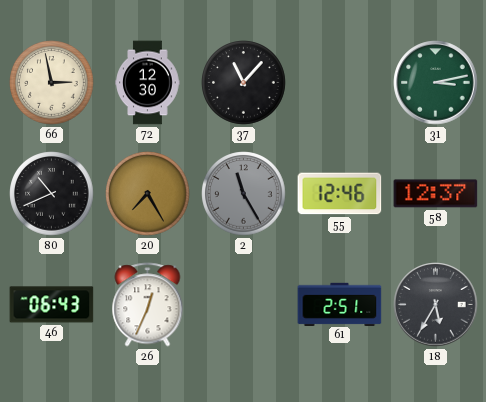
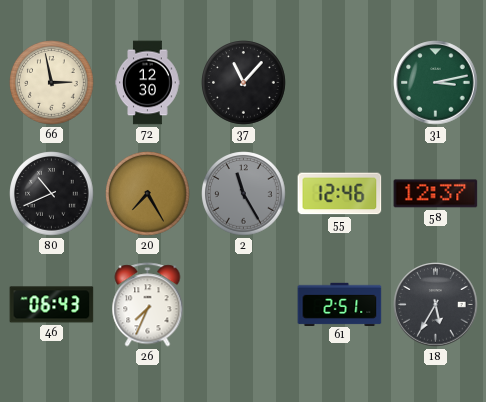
26: 12:34 -> 7:34
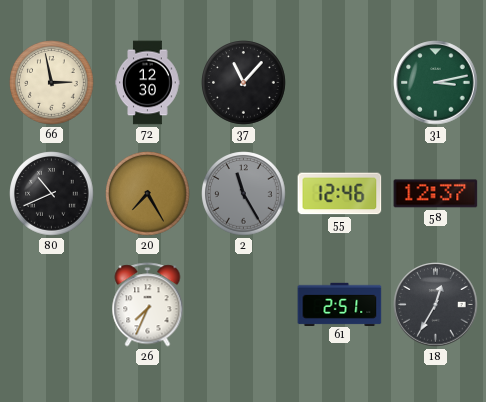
46: 06:43 -> none
18: 5:35 -> 12:35
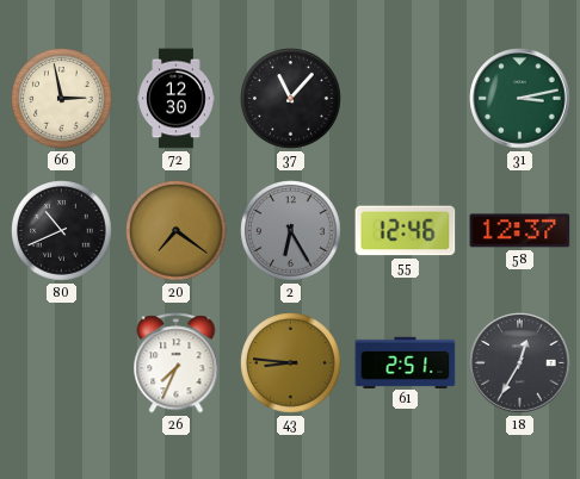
20: 7:25 -> 7:21
2: 11:25 -> 6:25
43: none -> 8:46
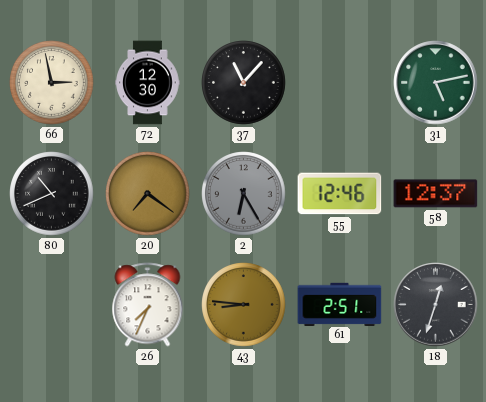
31: 3:13 -> 5:13
18: 12:35 -> 12:33
